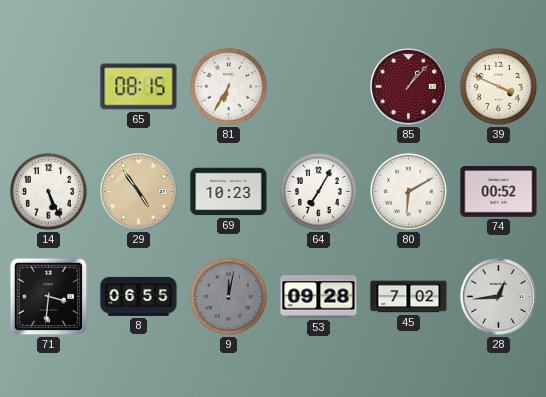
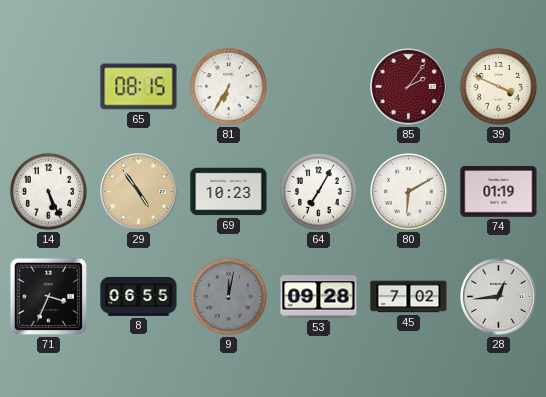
85: 1:07 -> 2:06
74: 00:52 -> 01:19
71: 3:31 -> 3:34
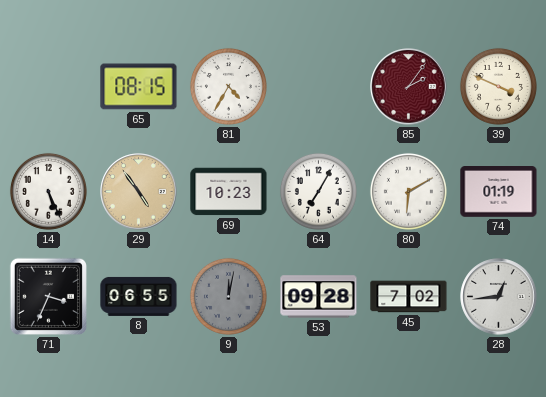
81: 6:35 -> 4:35
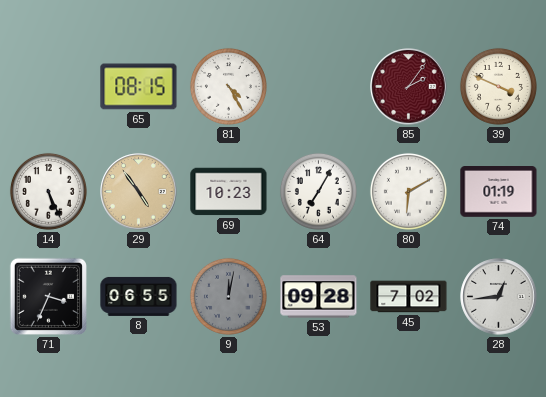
81: 4:35 -> 4:25
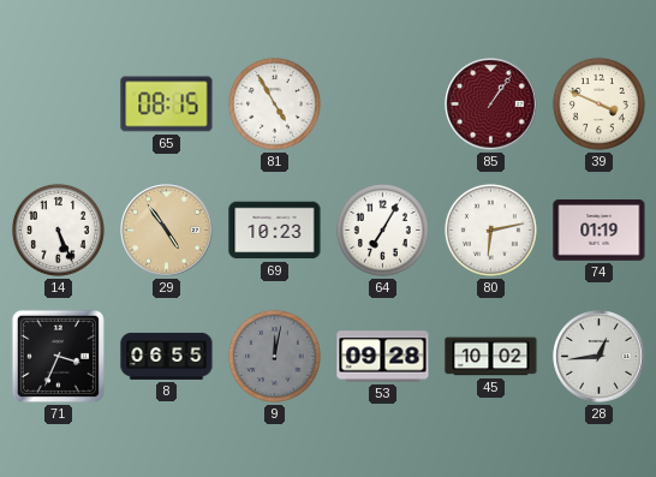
81: 4:25 -> 4:55
85: 2:06 -> 1:06
80: 6:10 -> 6:13
45: 7:02 -> 10:02
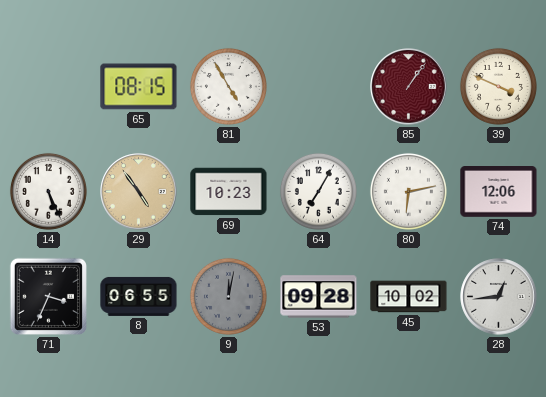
74: 01:19 -> 12:06
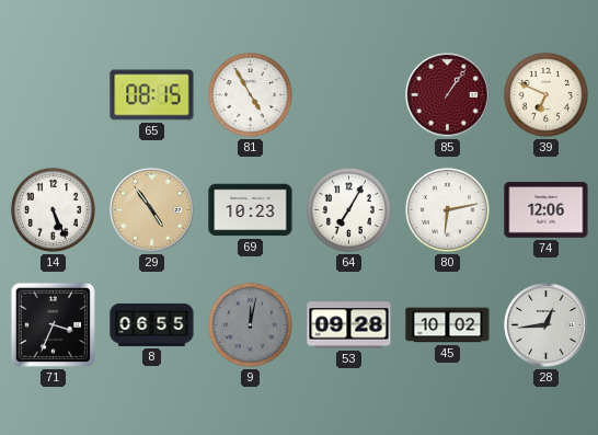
39: 3:49 -> 6:49
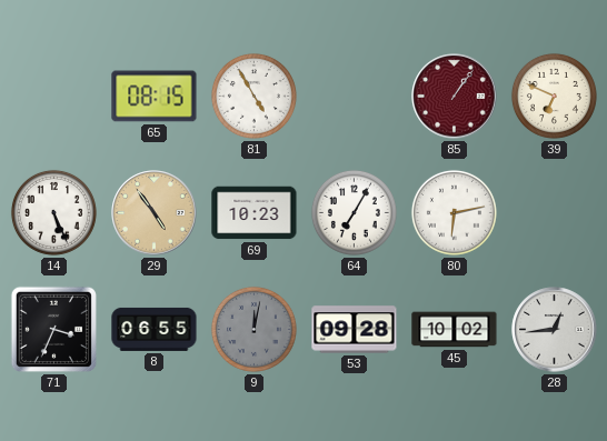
74: 12:06 -> none
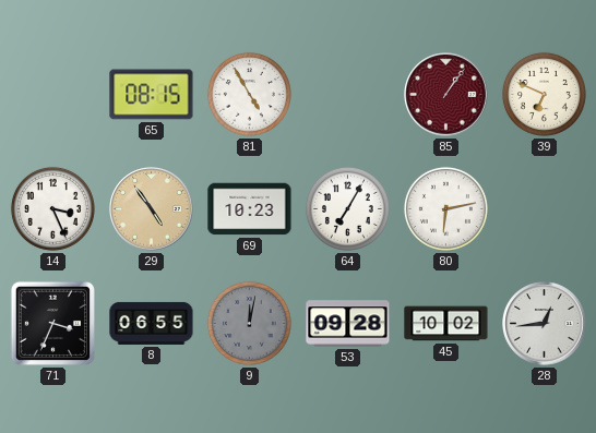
14: 5:26 -> 3:26
